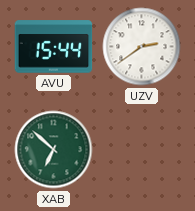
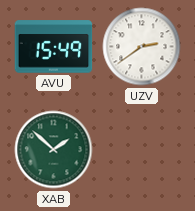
AVU: 15:44 -> 15:49
XAB: 6:52 -> 1:52
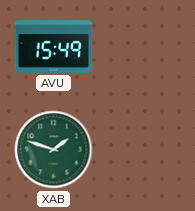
UZV: 2:39 -> none
XAB: 1:52 -> 1:48
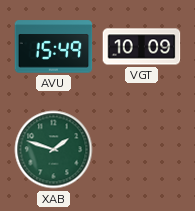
VGT: none -> 10:09
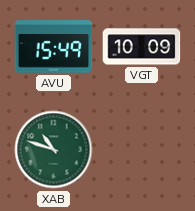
XAB: 1:48 -> 10:48
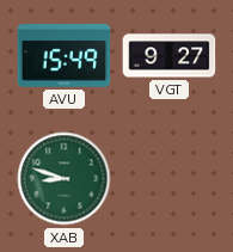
VGT: 10:09 -> 9:27
XAB: 10:48 -> 8:48
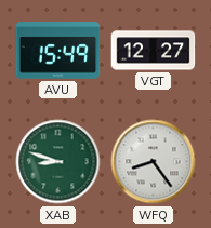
VGT: 9:27 -> 12:27
WFQ: none -> 8:24
